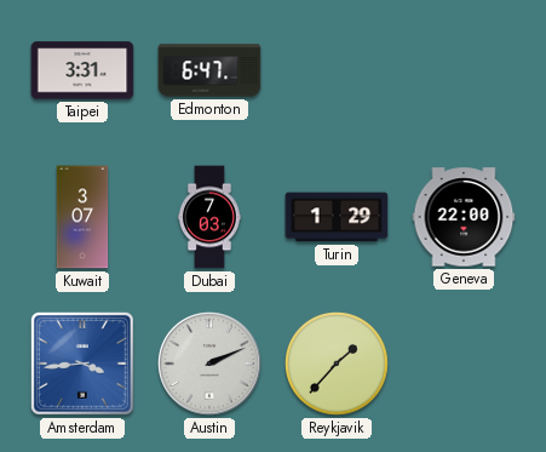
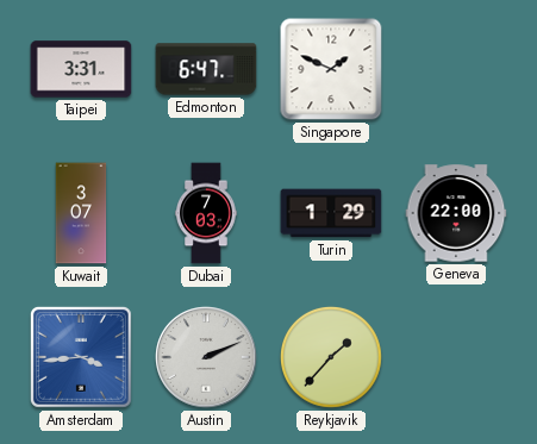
Singapore: none -> 1:49
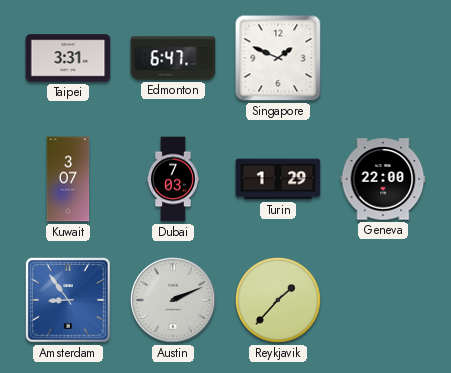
Amsterdam: 3:44 -> 8:54
